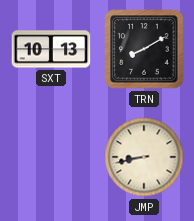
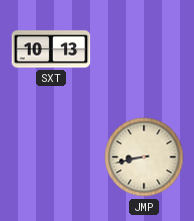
TRN: 8:10 -> none
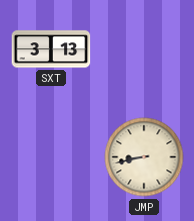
SXT: 10:13 -> 3:13
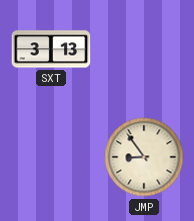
JMP: 8:43 -> 8:54
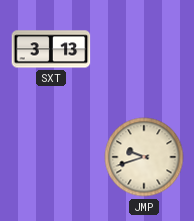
JMP: 8:54 -> 9:42
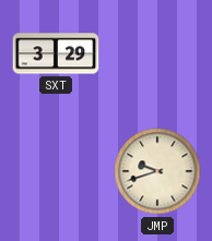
SXT: 3:13 -> 3:29
